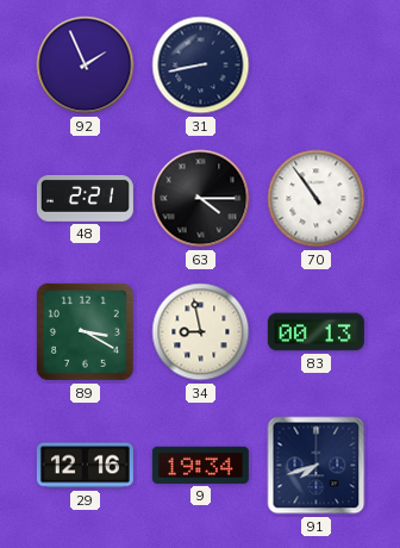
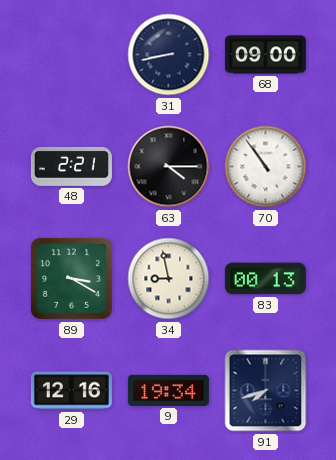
92: 1:56 -> none
68: none -> 09:00
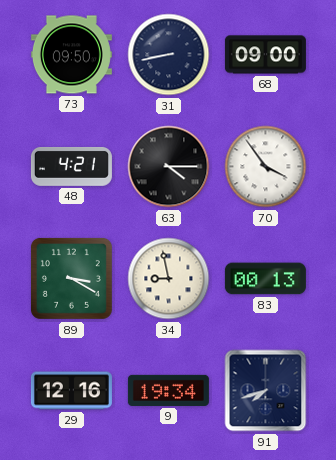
73: none -> 09:50
48: 2:21 -> 4:21
70: 10:54 -> 3:54
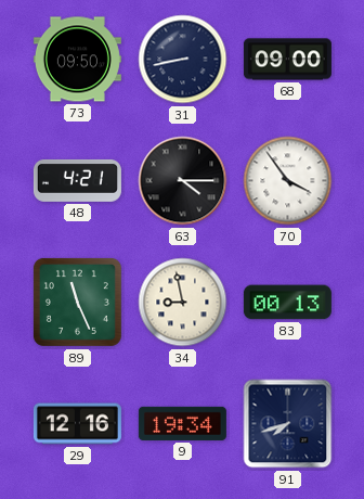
89: 3:20 -> 11:26
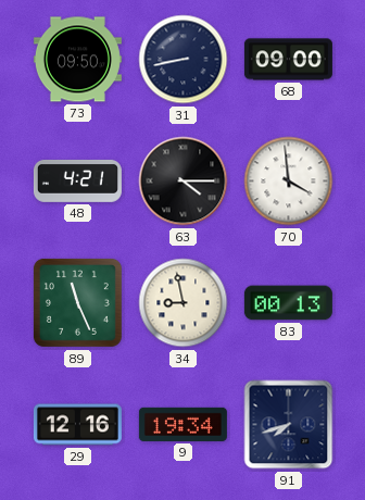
70: 3:54 -> 3:59
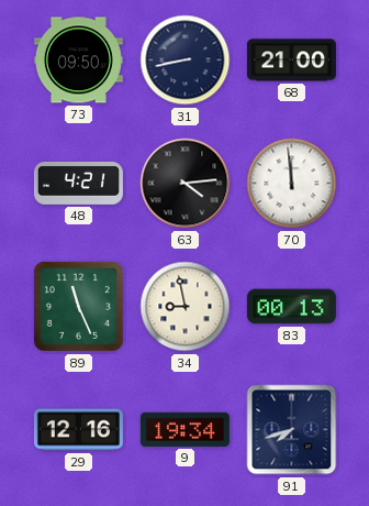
68: 09:00 -> 21:00
63: 4:15 -> 4:14
70: 3:59 -> 11:59
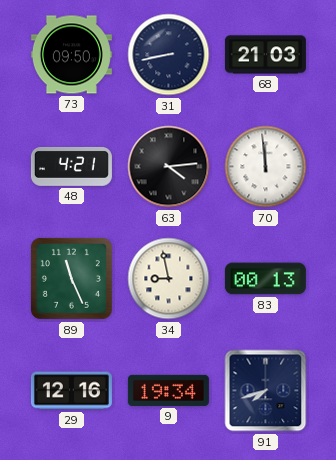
68: 21:00 -> 21:03
